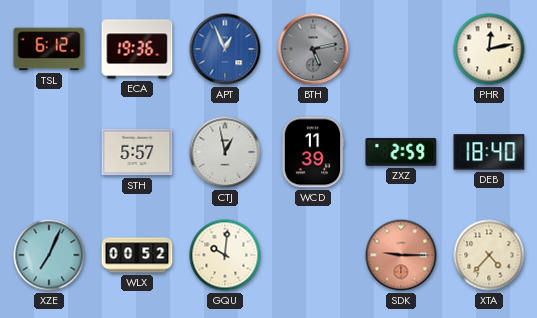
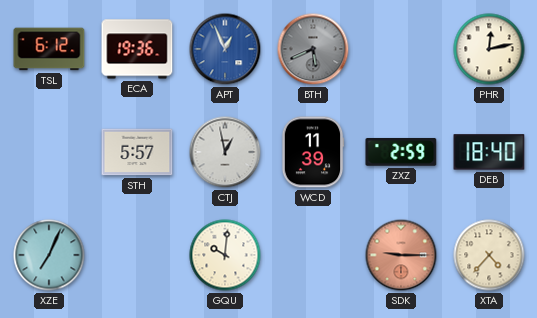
BTH: 5:13 -> 5:41
WLX: 00:52 -> none
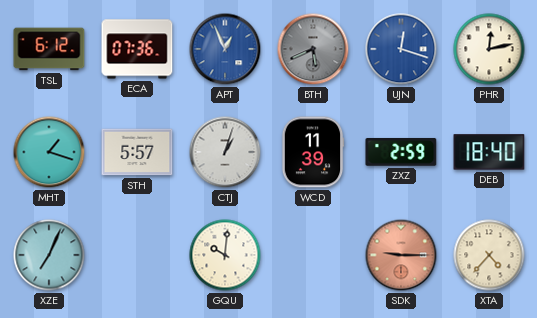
ECA: 19:36 -> 07:36
UJN: none -> 12:18
MHT: none -> 1:18
CTJ: 12:58 -> 1:03
